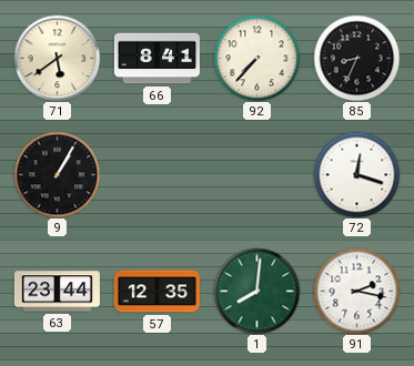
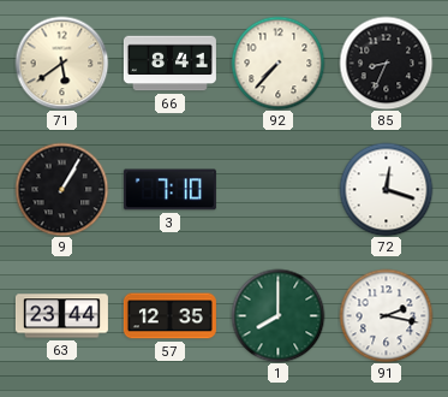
3: none -> 7:10
1: 8:01 -> 8:00
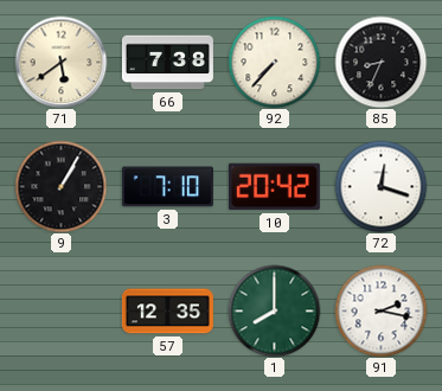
66: 8:41 -> 7:38
10: none -> 20:42
63: 23:44 -> none
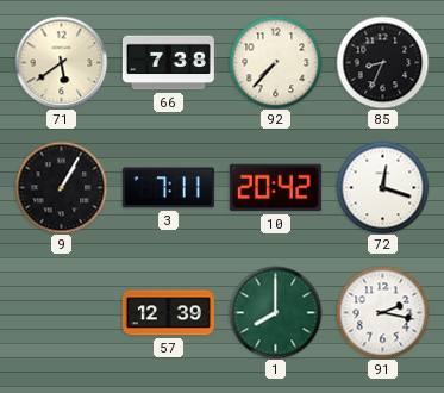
3: 7:10 -> 7:11
57: 12:35 -> 12:39
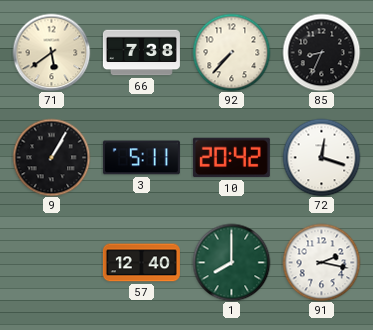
3: 7:11 -> 5:11
57: 12:39 -> 12:40
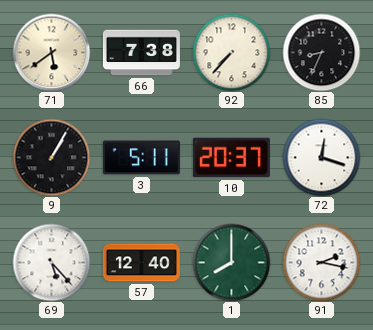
10: 20:42 -> 20:37
69: none -> 5:23
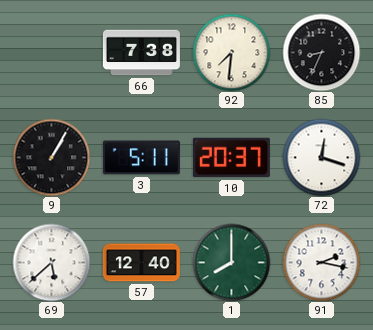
71: 5:39 -> none
92: 7:37 -> 7:31
69: 5:23 -> 5:38
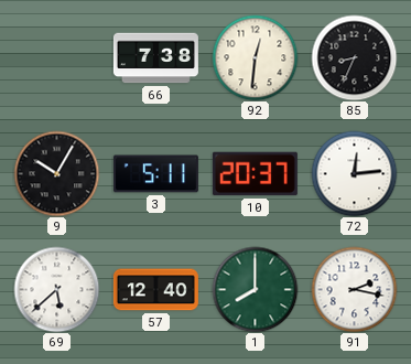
92: 7:31 -> 12:31
9: 1:05 -> 10:05
72: 12:18 -> 12:14
